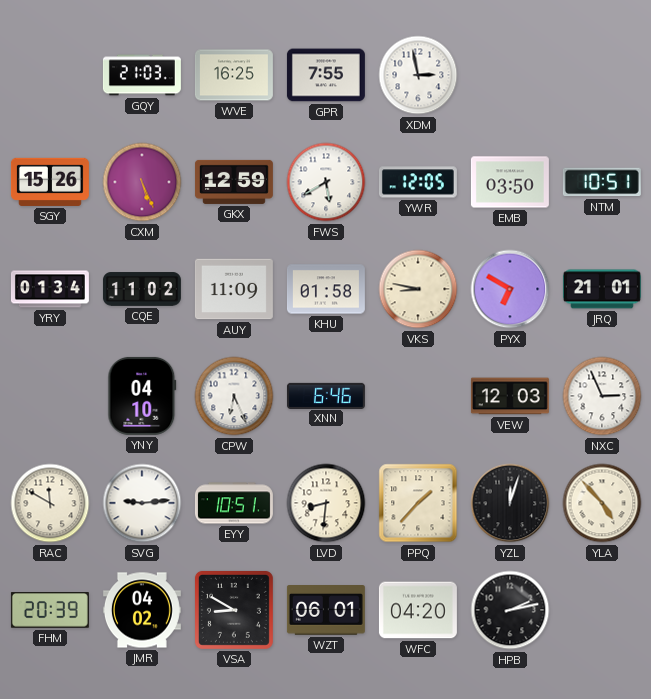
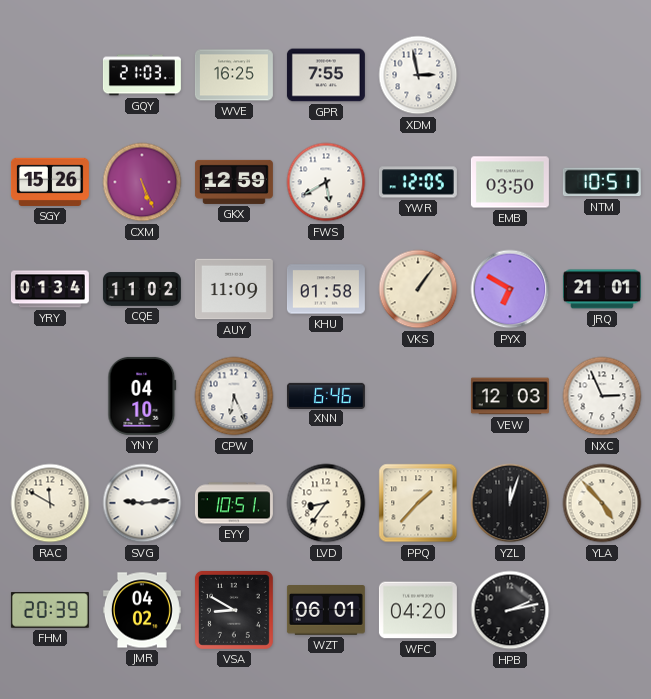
VKS: 8:47 -> 1:06
LVD: 8:31 -> 8:36
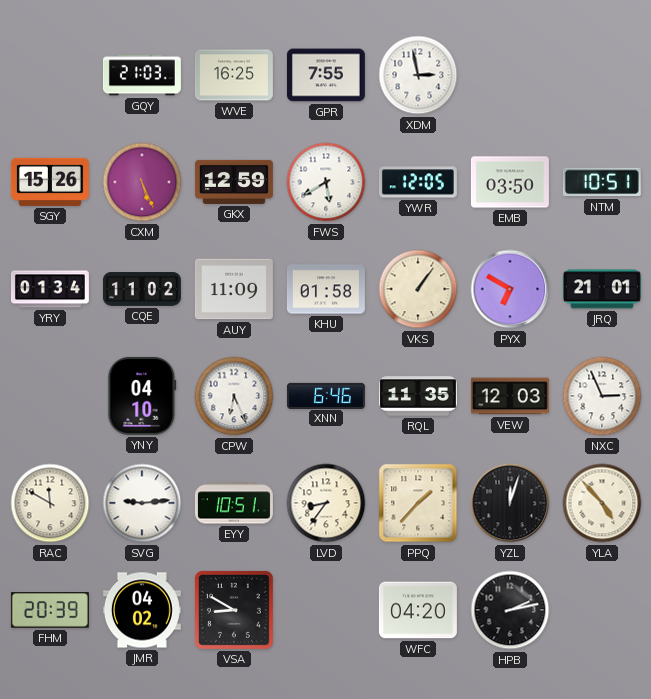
RQL: none -> 11:35
WZT: 06:01 -> none
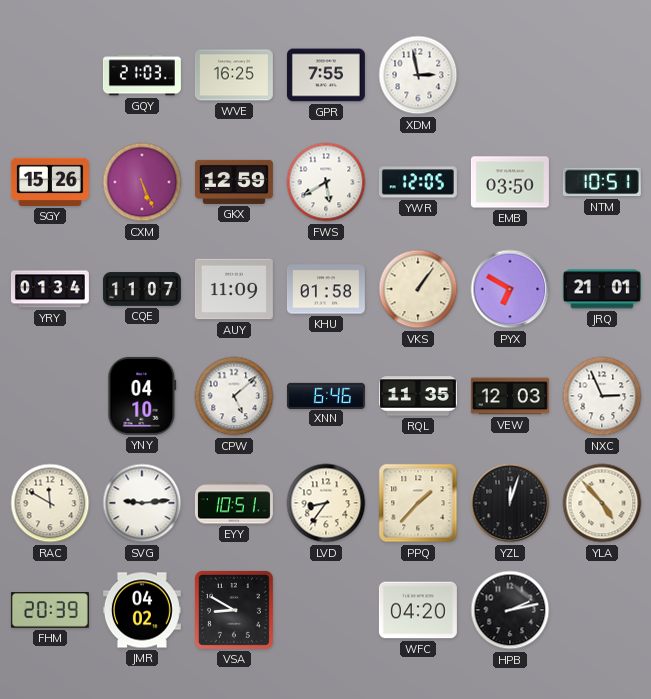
CQE: 11:02 -> 11:07
CPW: 6:26 -> 5:08
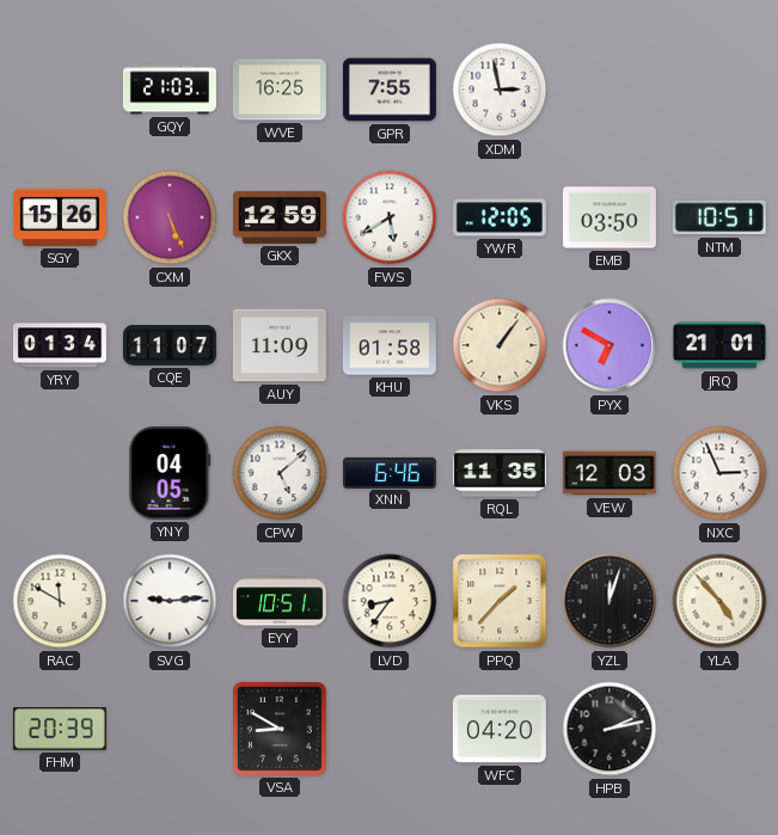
YNY: 04:10 -> 04:05
JMR: 04:02 -> none
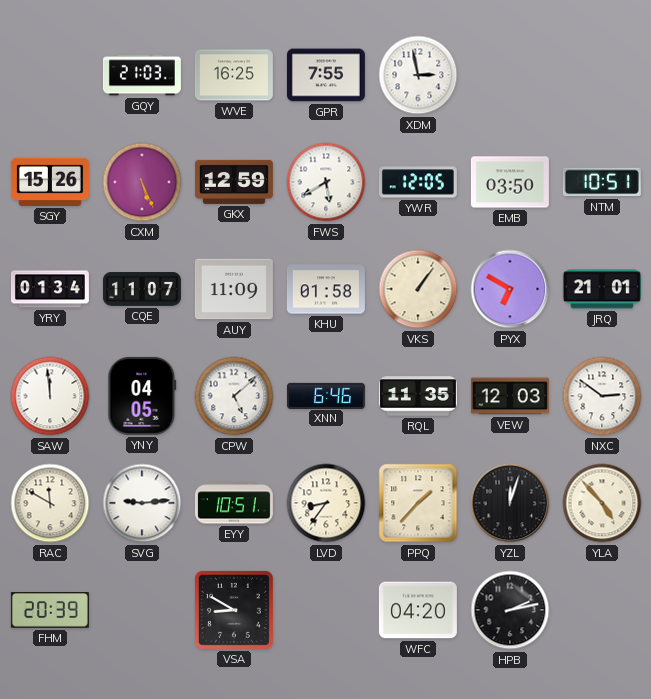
SAW: none -> 11:59
NXC: 2:56 -> 2:51
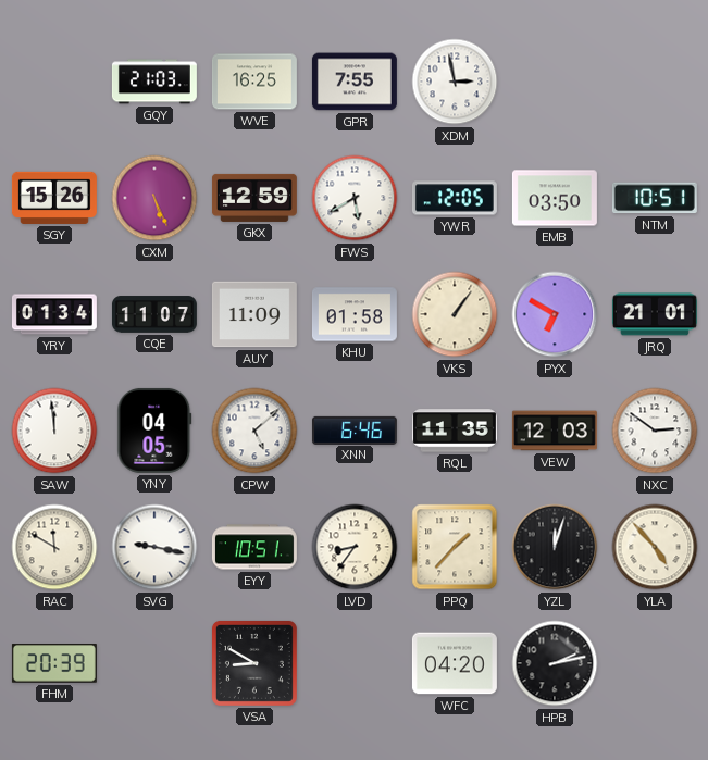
SVG: 9:14 -> 9:17
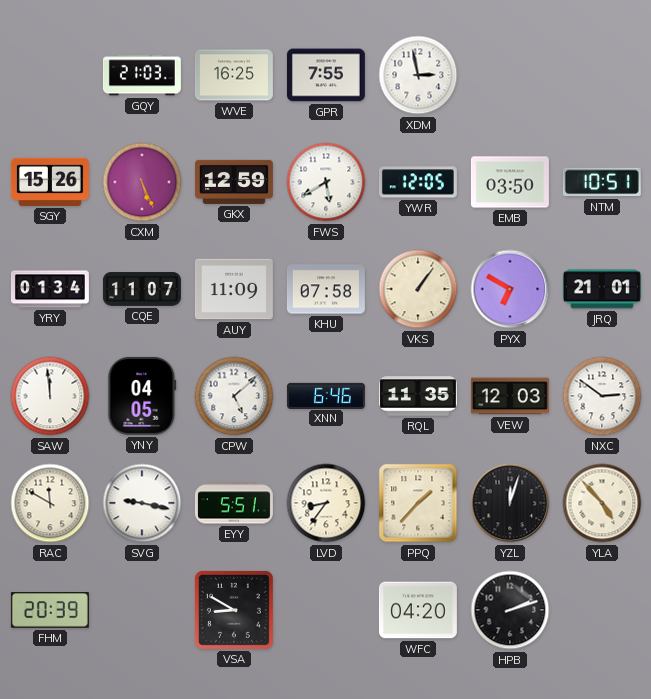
KHU: 01:58 -> 07:58
EYY: 10:51 -> 5:51
HPB: 2:13 -> 2:12
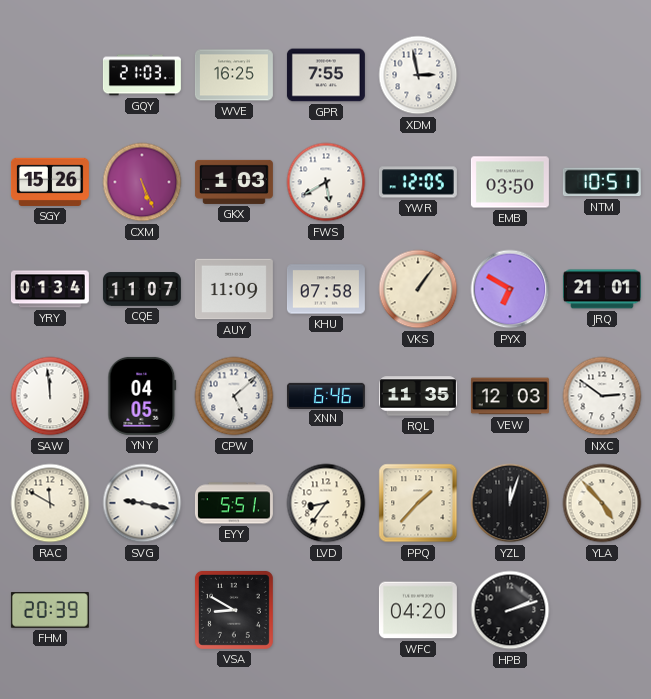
GKX: 12:59 -> 1:03
